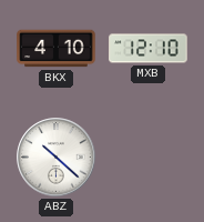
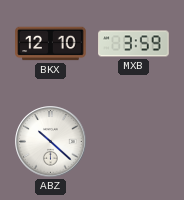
BKX: 4:10 -> 12:10
MXB: 12:10 -> 3:59
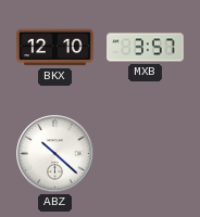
MXB: 3:59 -> 3:57
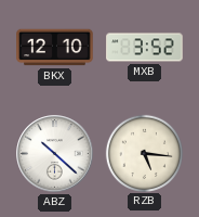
MXB: 3:57 -> 3:52
RZB: none -> 5:16
